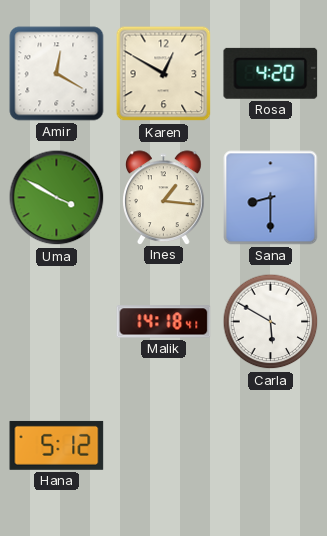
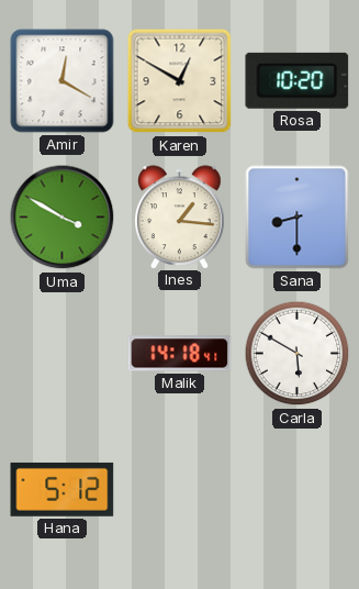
Rosa: 4:20 -> 10:20
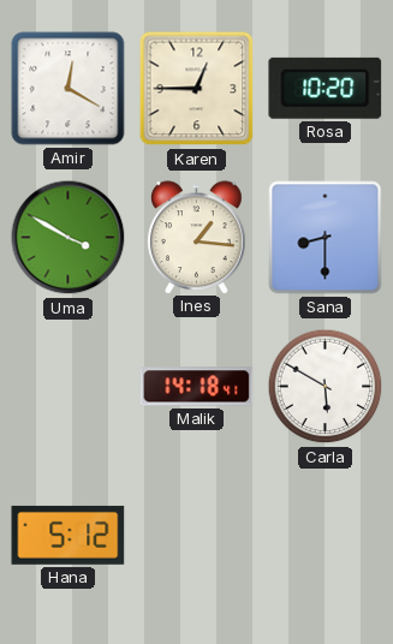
Karen: 12:50 -> 12:45
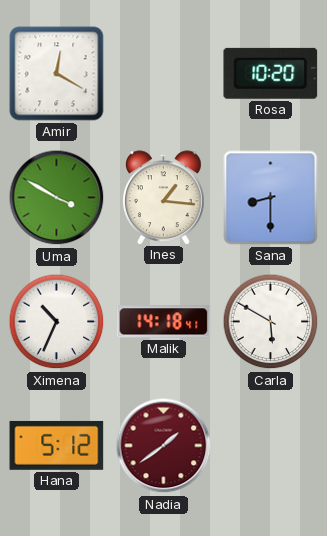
Karen: 12:45 -> none
Ximena: none -> 10:34
Nadia: none -> 1:39
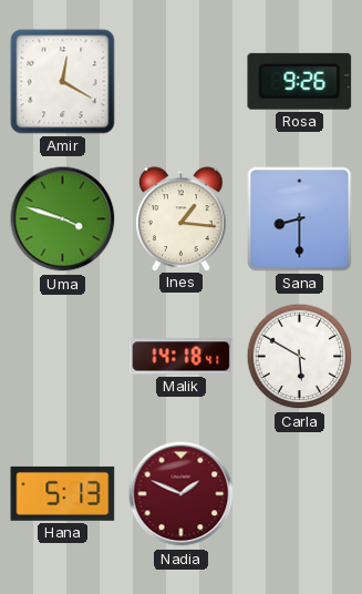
Rosa: 10:20 -> 9:26
Uma: 3:50 -> 3:48
Ximena: 10:34 -> none
Hana: 5:12 -> 5:13
Nadia: 1:39 -> 1:49
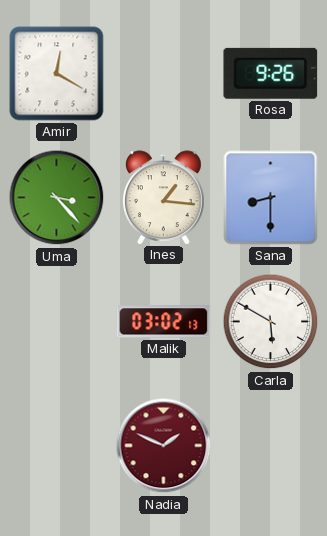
Uma: 3:48 -> 3:23
Malik: 14:18 -> 03:02
Hana: 5:13 -> none
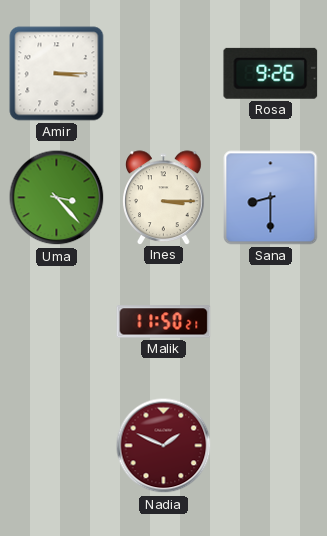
Amir: 12:20 -> 3:15
Ines: 1:16 -> 3:15
Malik: 03:02 -> 11:50
Carla: 5:50 -> none
